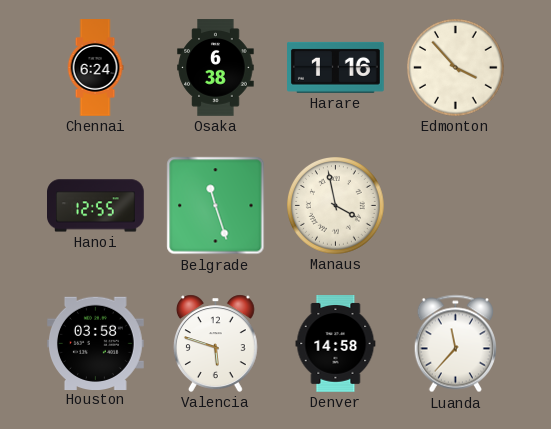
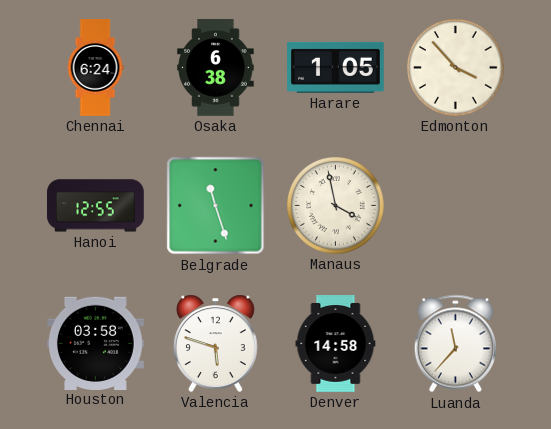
Harare: 1:16 -> 1:05
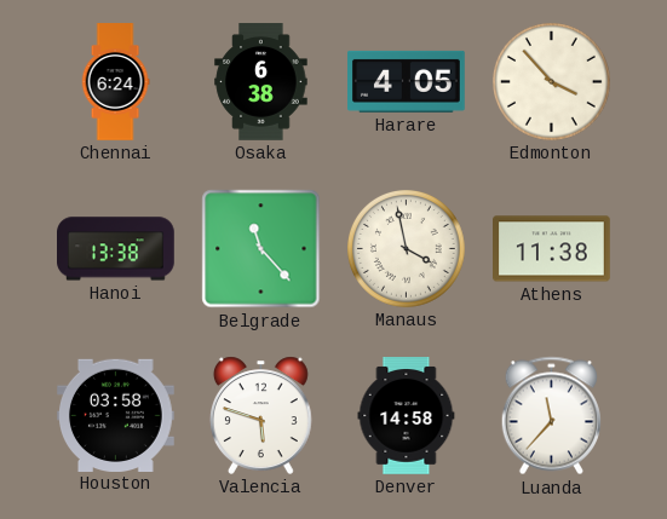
Harare: 1:05 -> 4:05
Hanoi: 12:55 -> 13:38
Belgrade: 11:27 -> 11:23
Athens: none -> 11:38
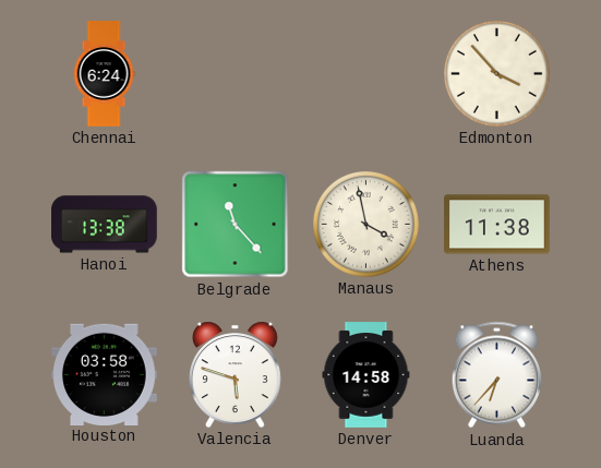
Osaka: 6:38 -> none
Harare: 4:05 -> none
Luanda: 11:37 -> 6:37
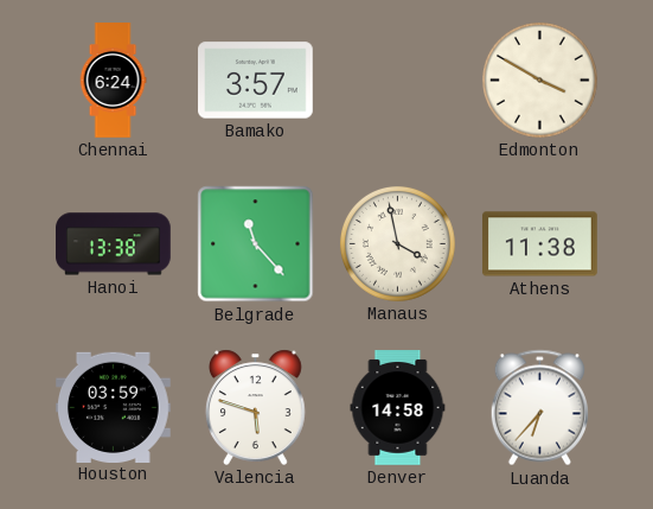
Bamako: none -> 3:57
Edmonton: 3:53 -> 3:50
Houston: 03:58 -> 03:59
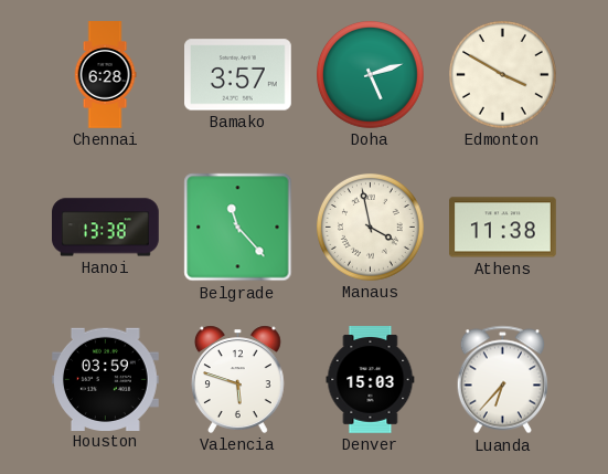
Chennai: 6:24 -> 6:28
Doha: none -> 5:12
Denver: 14:58 -> 15:03
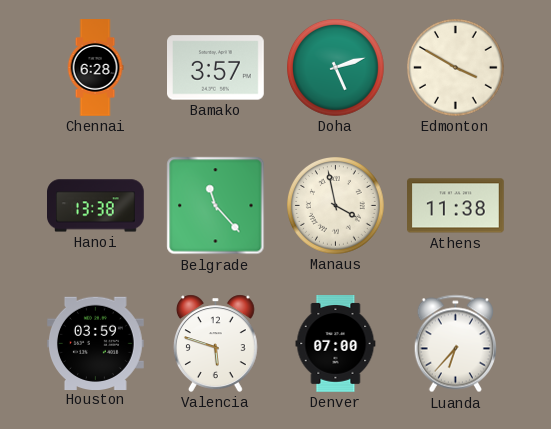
Denver: 15:03 -> 07:00
